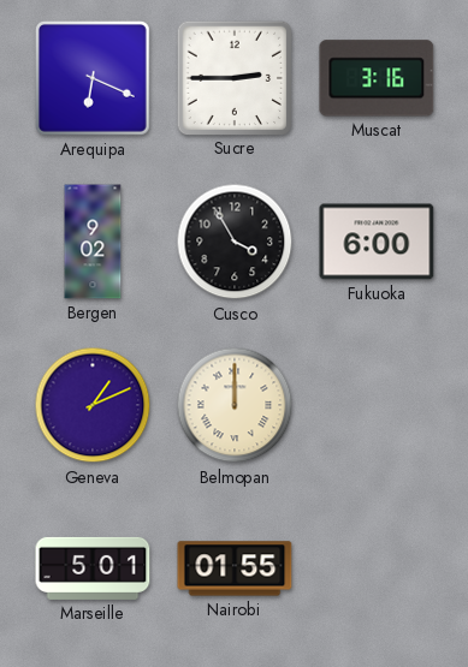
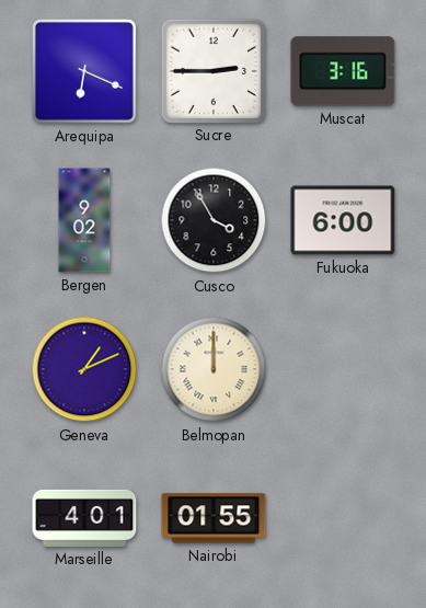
Marseille: 5:01 -> 4:01
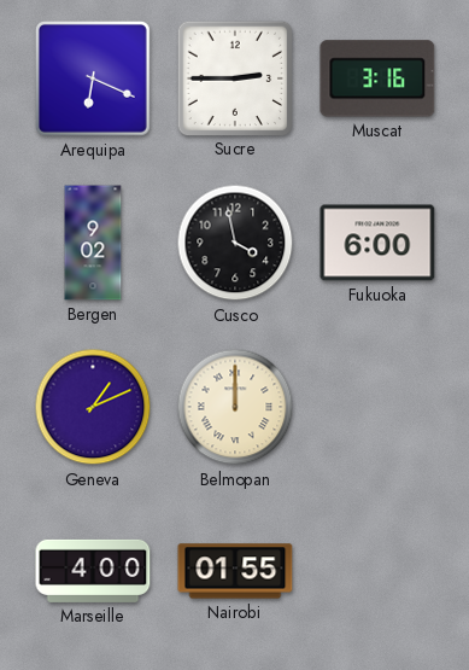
Cusco: 3:55 -> 3:58
Marseille: 4:01 -> 4:00
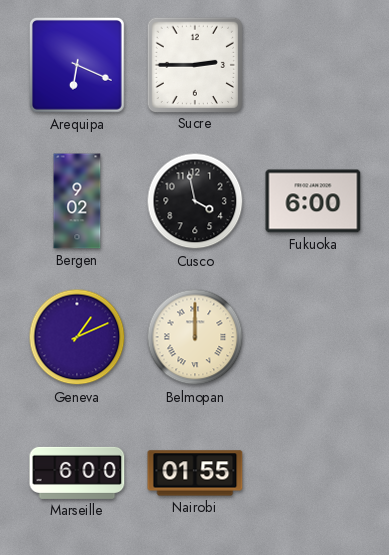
Muscat: 3:16 -> none
Marseille: 4:00 -> 6:00
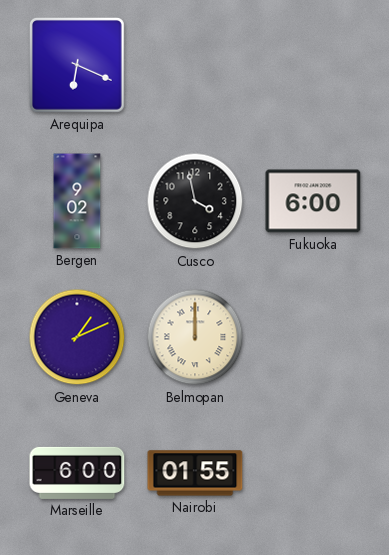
Sucre: 2:45 -> none
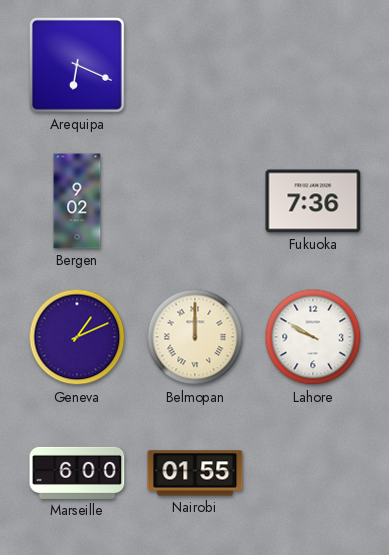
Cusco: 3:58 -> none
Fukuoka: 6:00 -> 7:36
Lahore: none -> 9:50
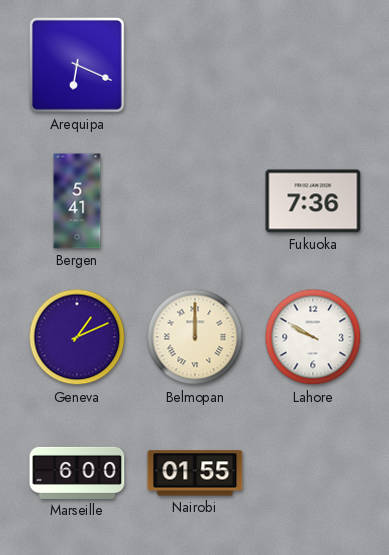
Bergen: 9:02 -> 5:41
